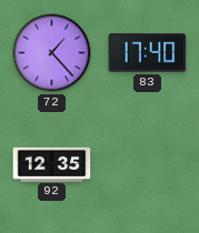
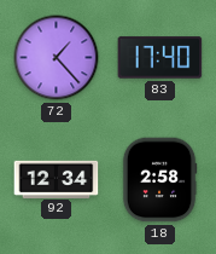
92: 12:35 -> 12:34
18: none -> 2:58
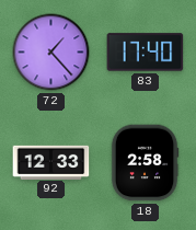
92: 12:34 -> 12:33
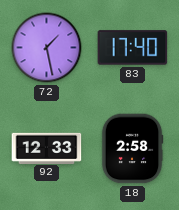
72: 1:23 -> 1:28
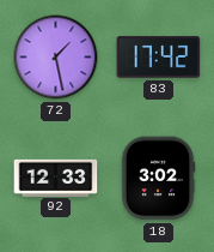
83: 17:40 -> 17:42
18: 2:58 -> 3:02
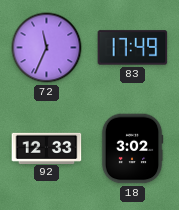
72: 1:28 -> 11:34
83: 17:42 -> 17:49
